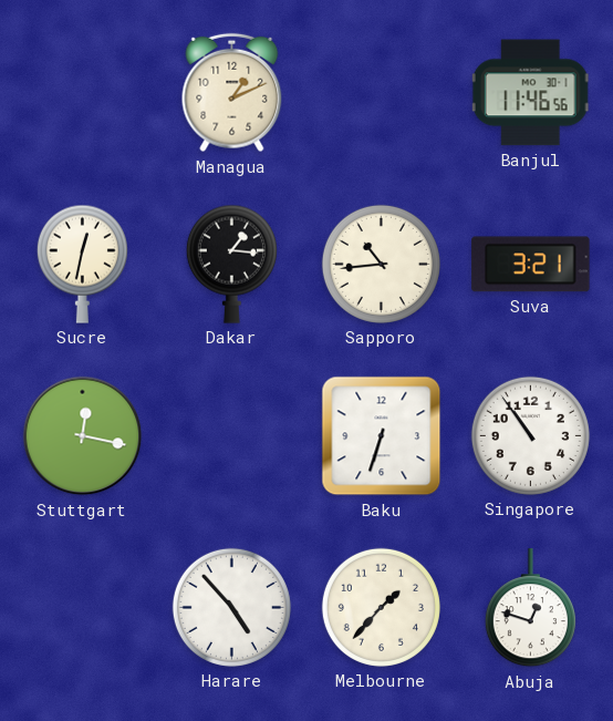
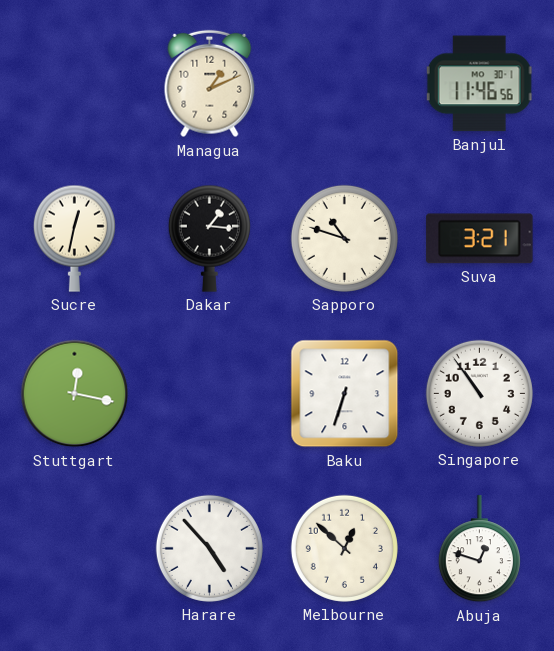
Sapporo: 10:44 -> 10:48
Melbourne: 1:37 -> 12:52
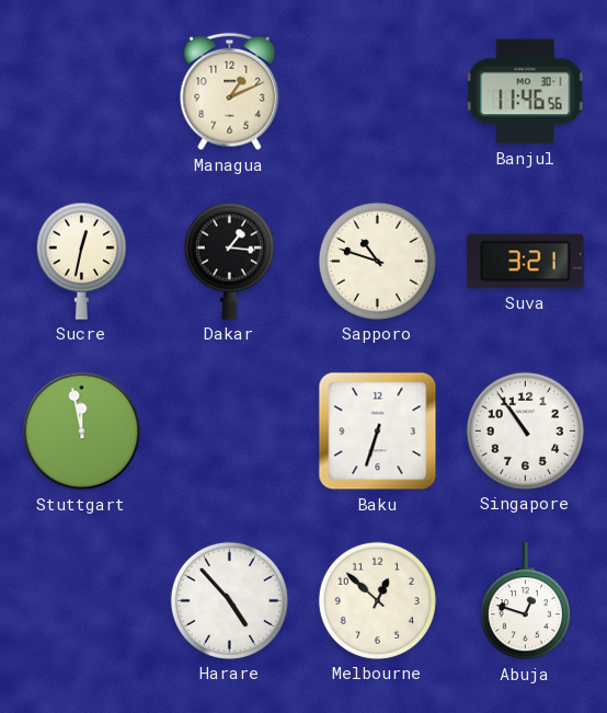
Stuttgart: 12:17 -> 11:58
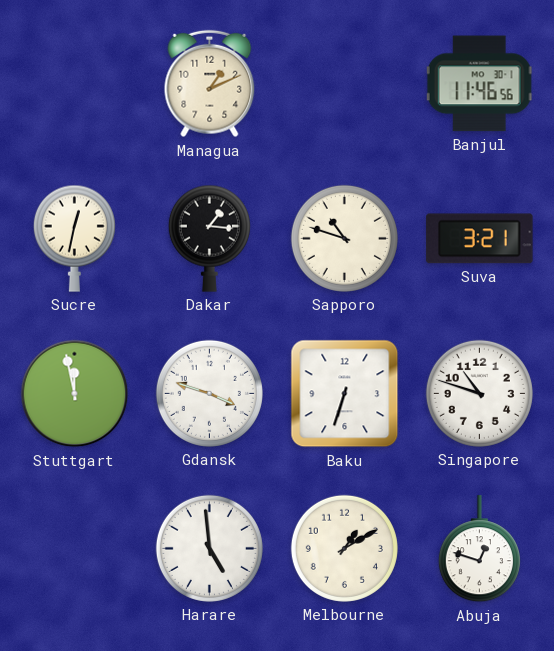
Gdansk: none -> 3:48
Singapore: 10:54 -> 10:48
Harare: 4:53 -> 4:59
Melbourne: 12:52 -> 1:10
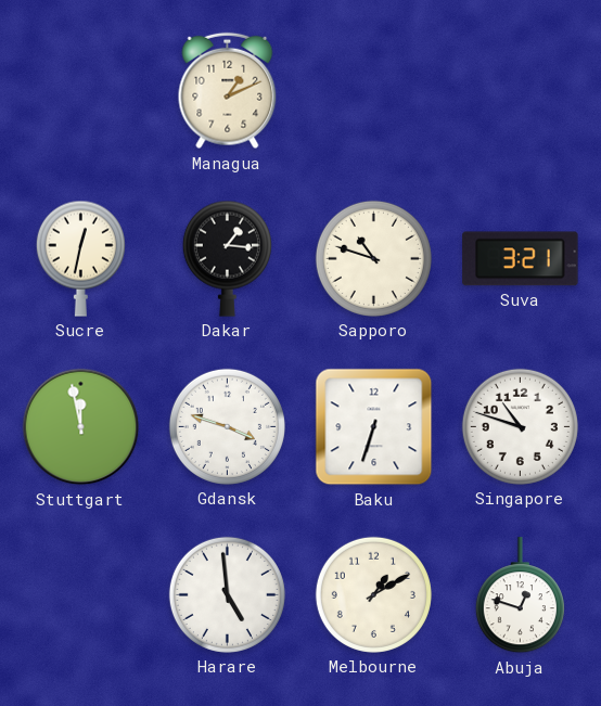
Banjul: 11:46 -> none
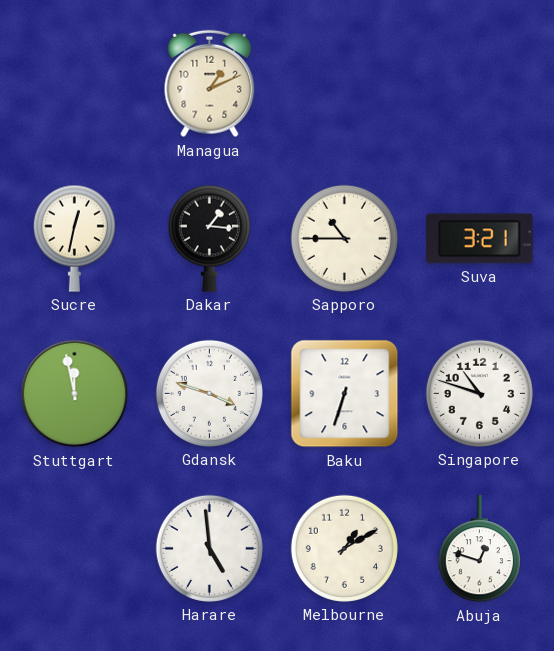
Sapporo: 10:48 -> 10:45
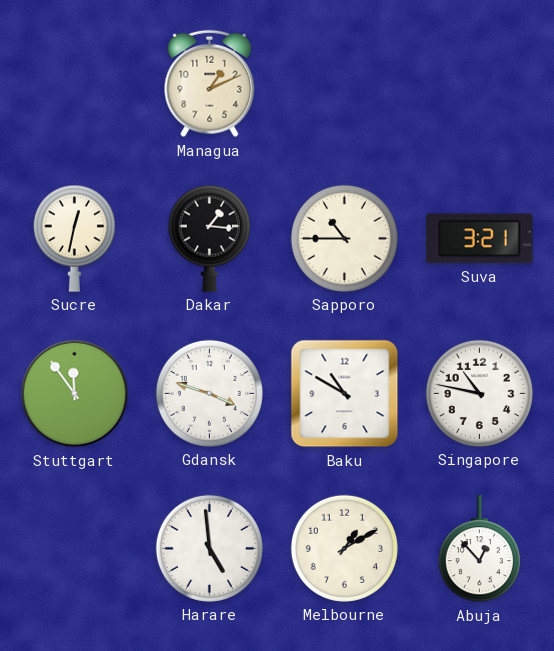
Stuttgart: 11:58 -> 11:54
Baku: 6:33 -> 10:50
Singapore: 10:48 -> 10:47
Abuja: 12:48 -> 12:53
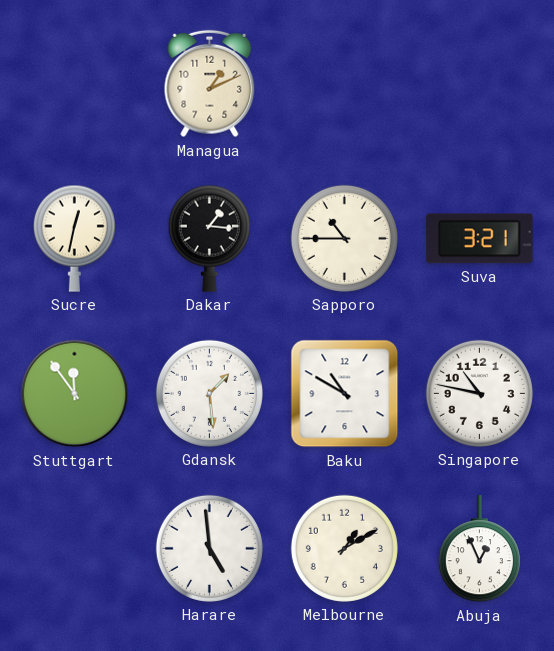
Gdansk: 3:48 -> 1:29
Abuja: 12:53 -> 12:56
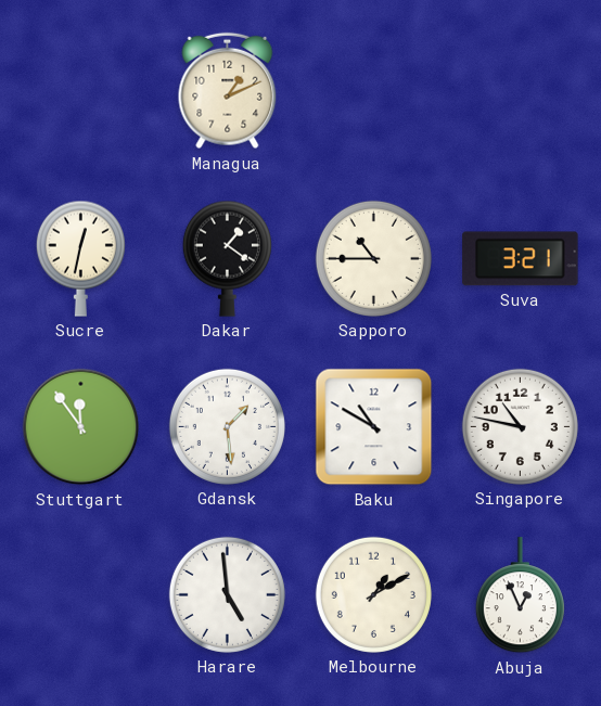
Dakar: 1:16 -> 1:21
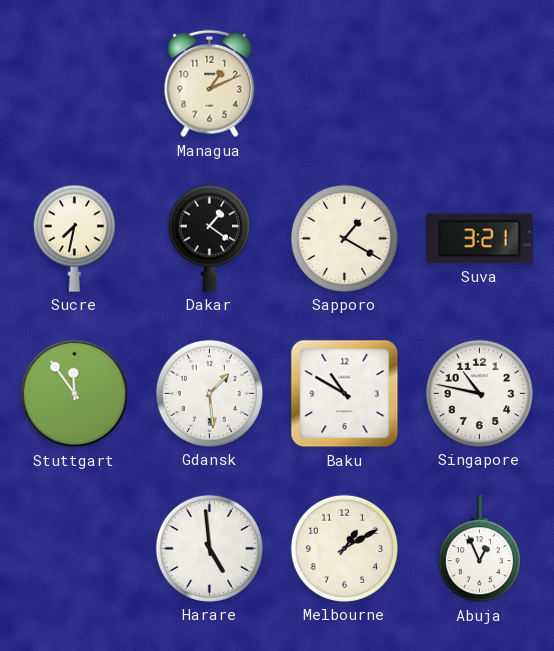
Sucre: 12:32 -> 7:32
Sapporo: 10:45 -> 1:20
